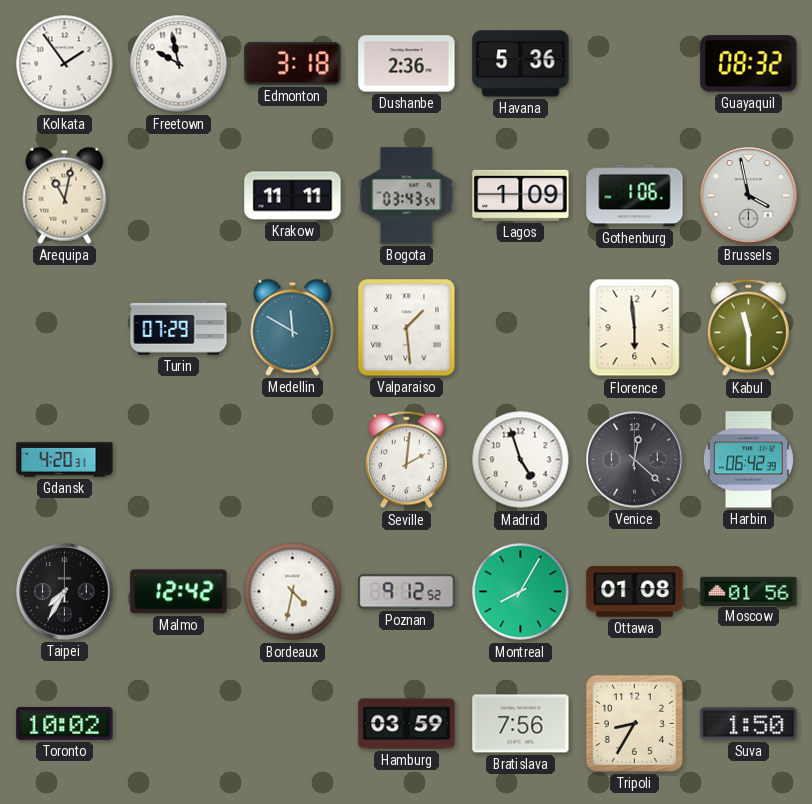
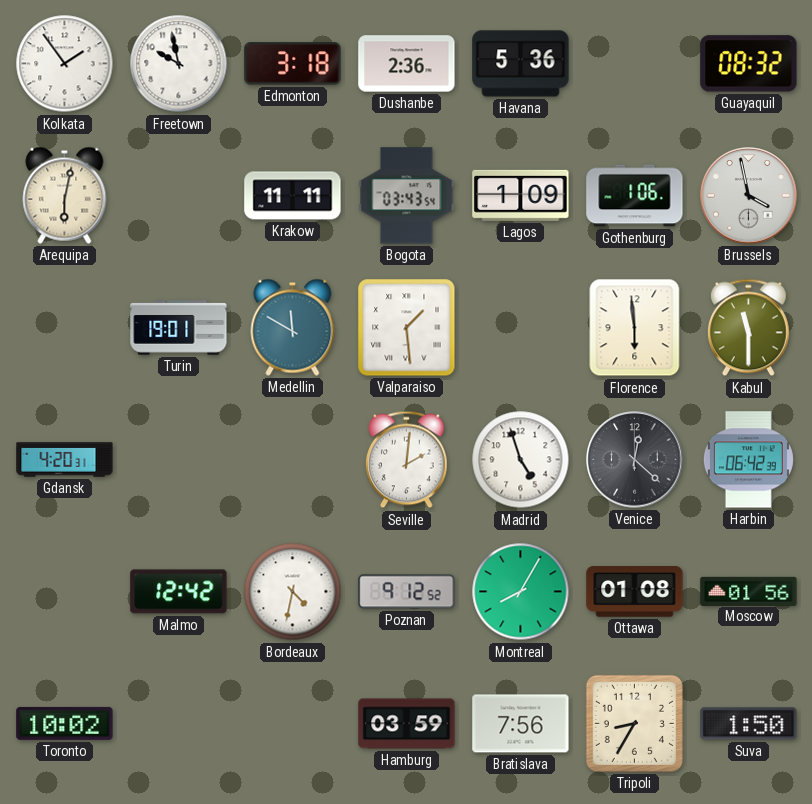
Arequipa: 11:02 -> 6:02
Turin: 07:29 -> 19:01
Taipei: 7:35 -> none
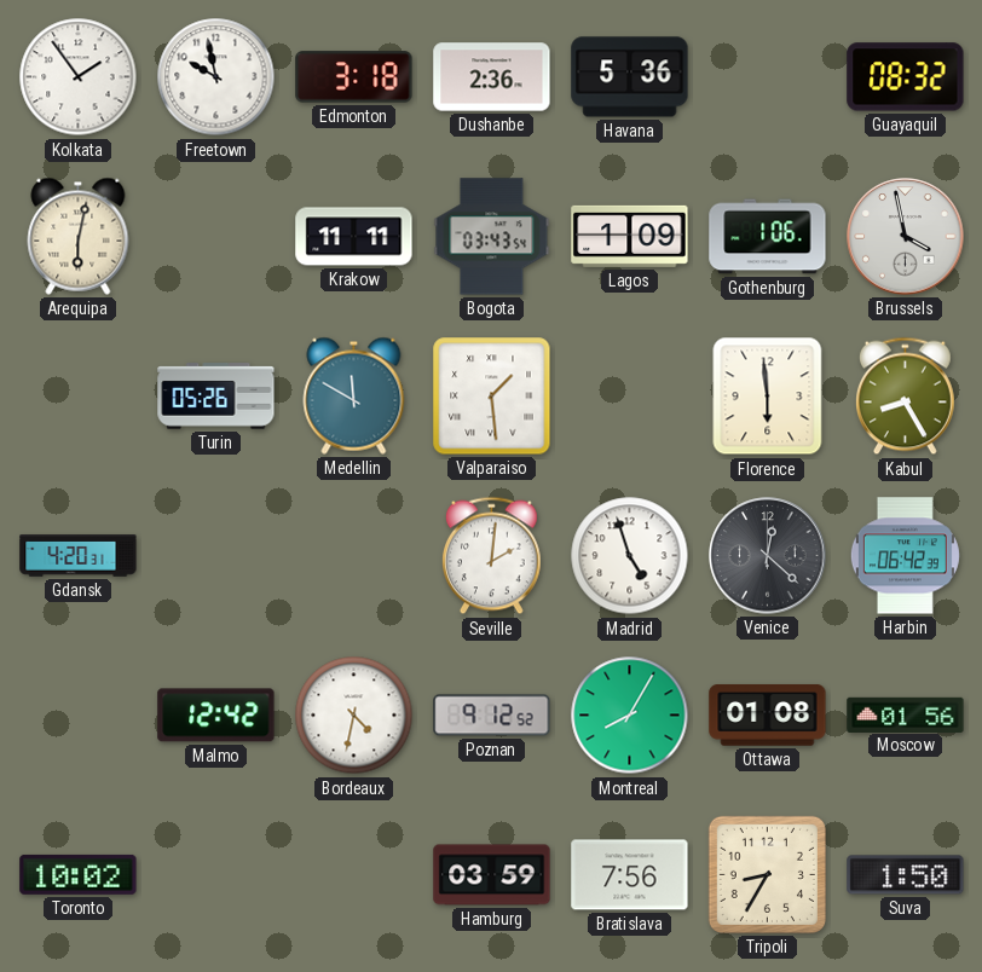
Turin: 19:01 -> 05:26
Kabul: 11:30 -> 8:25
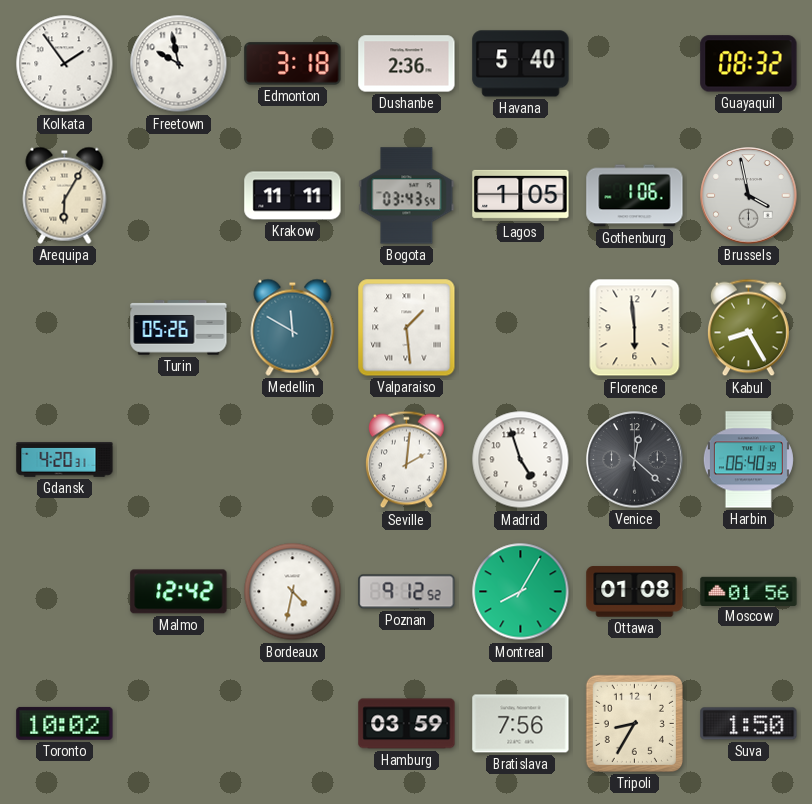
Havana: 5:36 -> 5:40
Arequipa: 6:02 -> 6:05
Lagos: 1:09 -> 1:05
Harbin: 06:42 -> 06:40
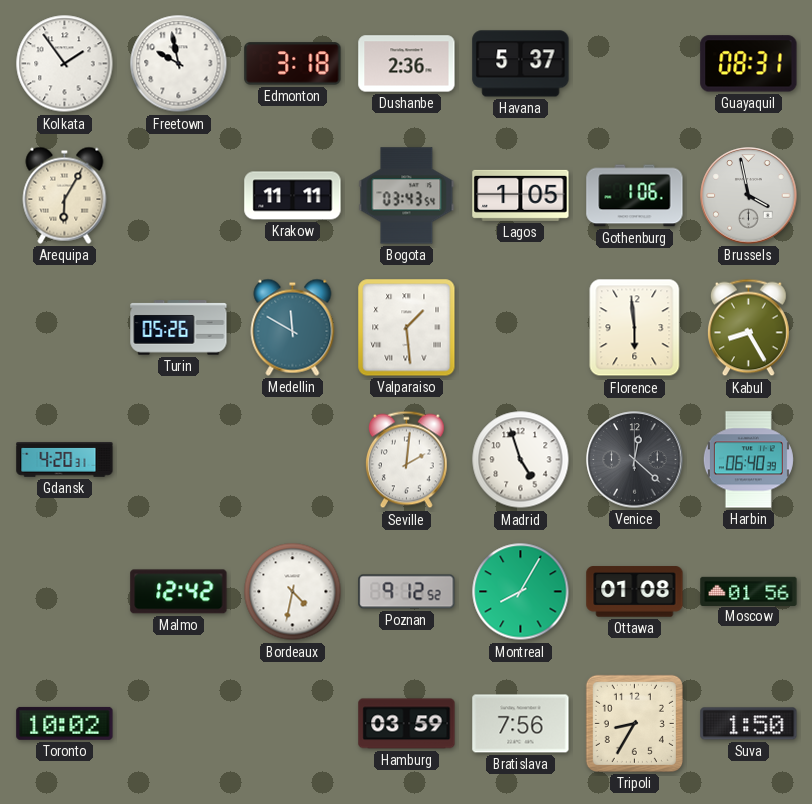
Havana: 5:40 -> 5:37
Guayaquil: 08:32 -> 08:31
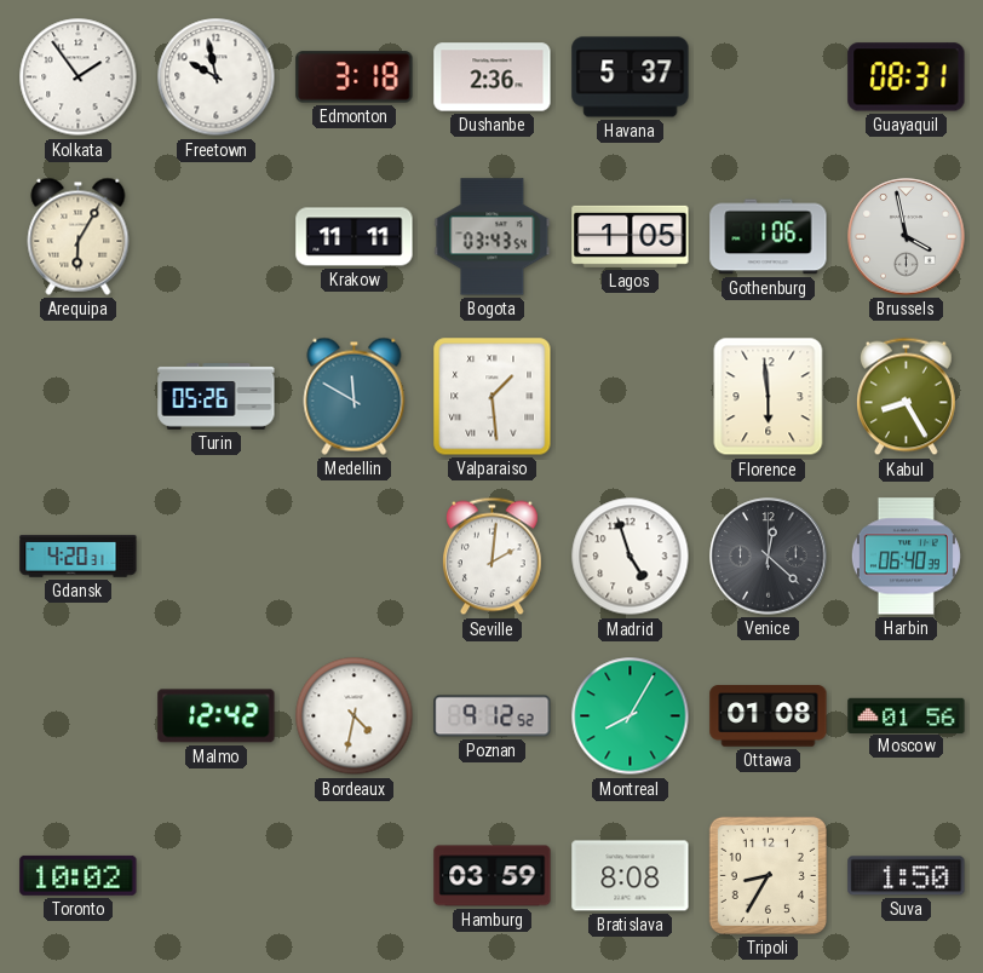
Bratislava: 7:56 -> 8:08
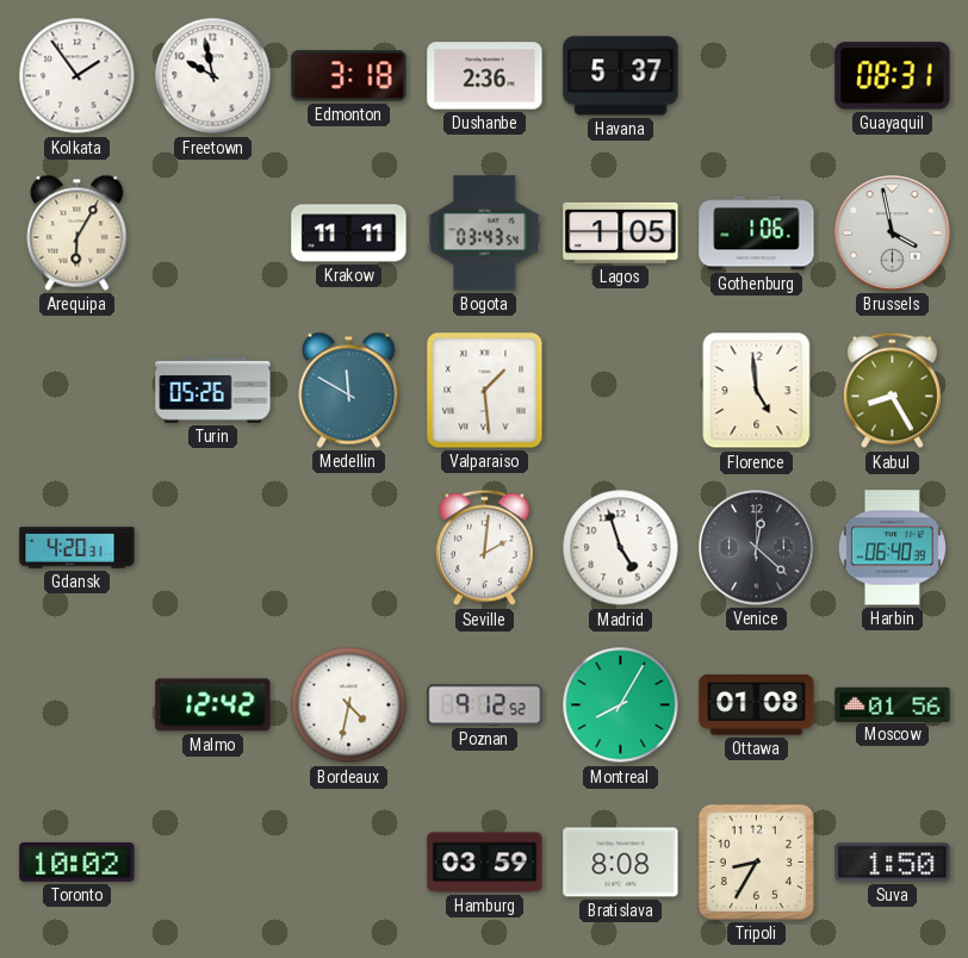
Florence: 5:59 -> 4:59
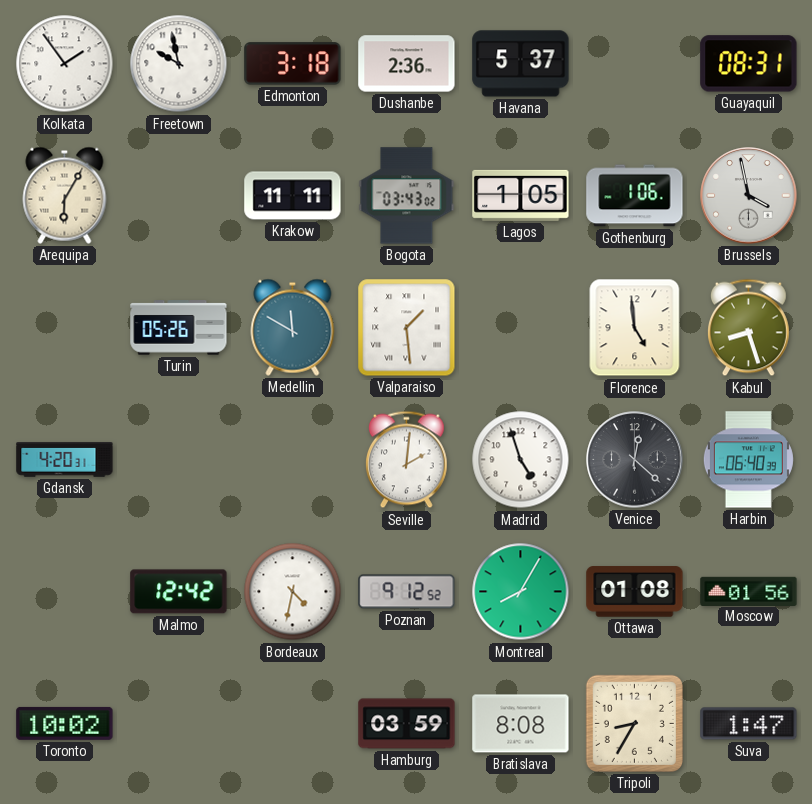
Bogota: 03:43:54 -> 03:43:02
Kabul: 8:25 -> 8:27
Suva: 1:50 -> 1:47
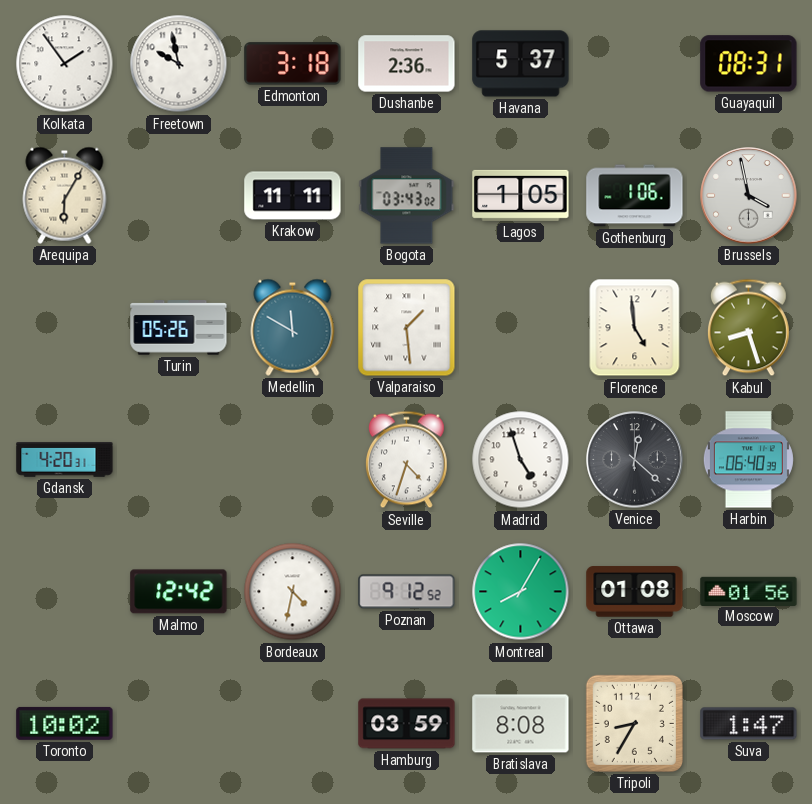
Seville: 2:01 -> 4:33
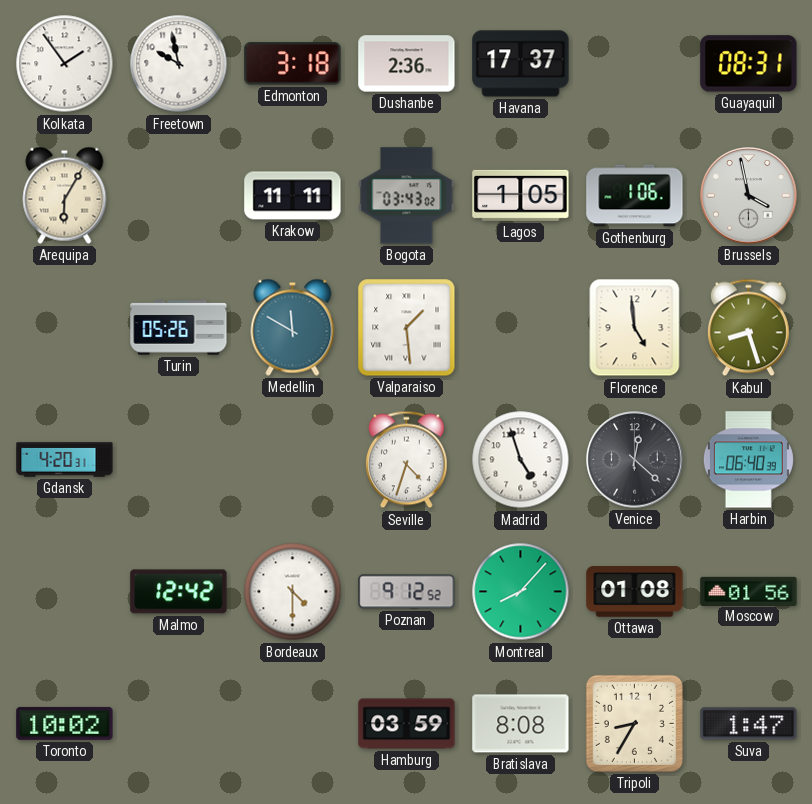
Havana: 5:37 -> 17:37
Bordeaux: 4:32 -> 4:30
Montreal: 8:05 -> 8:07
